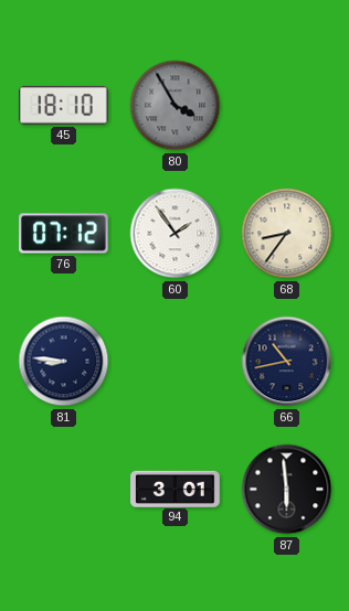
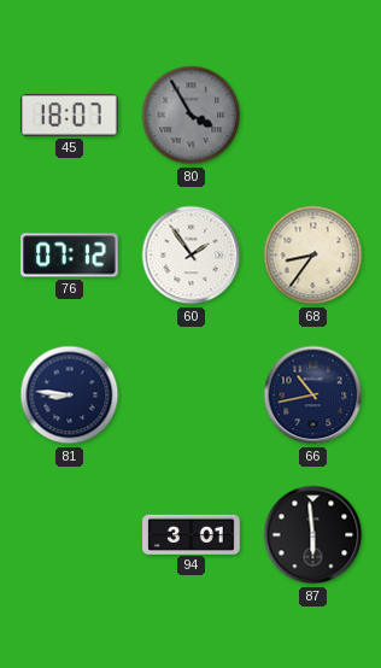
45: 18:10 -> 18:07
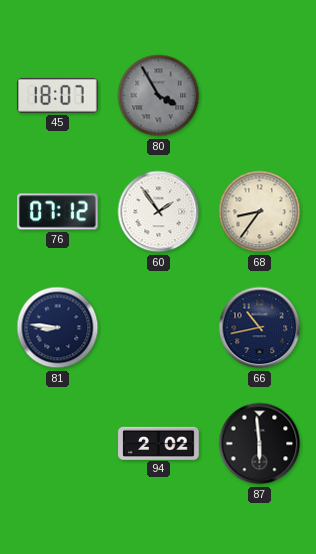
94: 3:01 -> 2:02
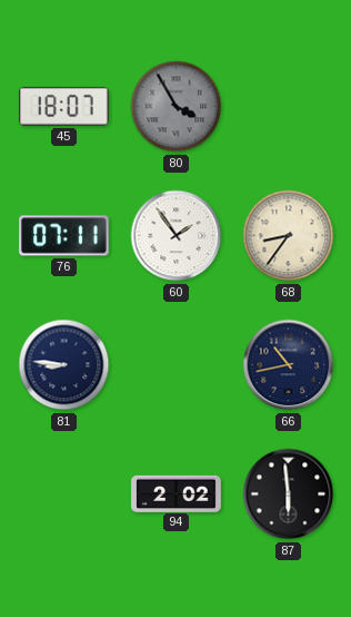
76: 07:12 -> 07:11
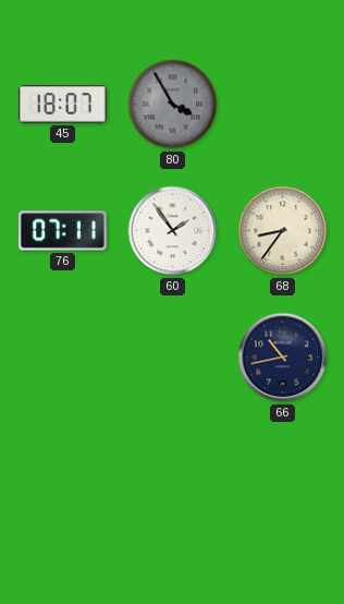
81: 8:46 -> none
94: 2:02 -> none
87: 5:59 -> none
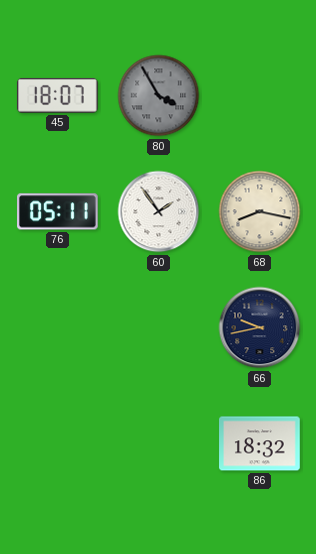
76: 07:11 -> 05:11
68: 8:36 -> 8:17
66: 10:43 -> 9:43
86: none -> 18:32
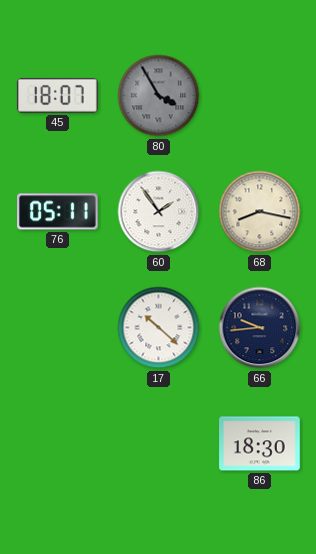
17: none -> 10:22
66: 9:43 -> 9:44
86: 18:32 -> 18:30
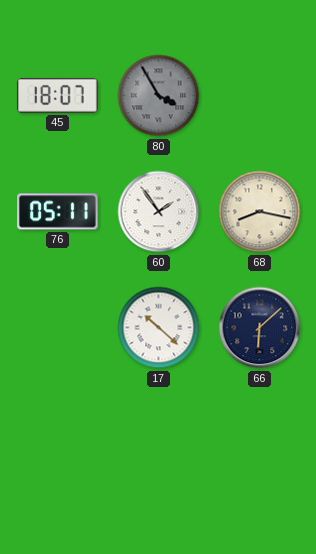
66: 9:44 -> 6:08
86: 18:30 -> none
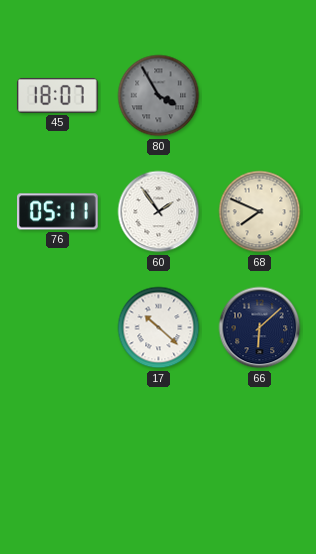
68: 8:17 -> 7:49
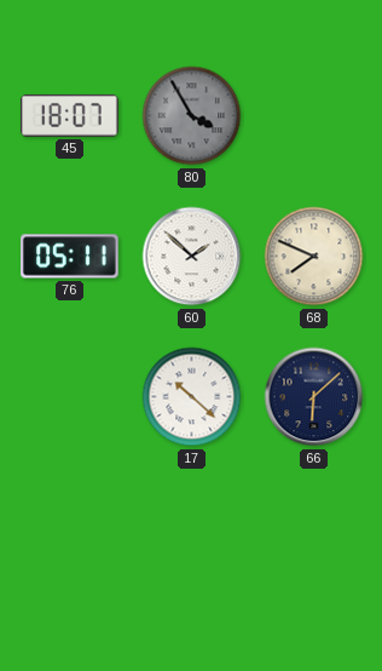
60: 1:54 -> 1:52
